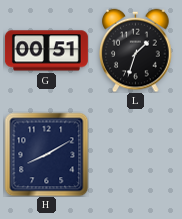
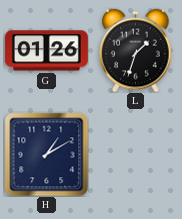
G: 00:51 -> 01:26
H: 8:10 -> 1:10
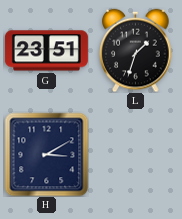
G: 01:26 -> 23:51
H: 1:10 -> 3:10
